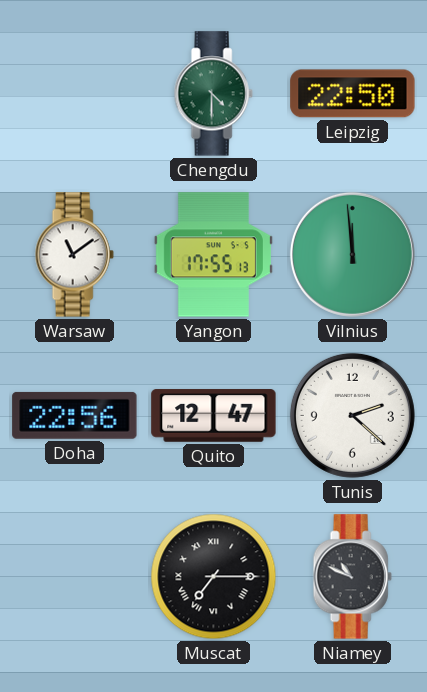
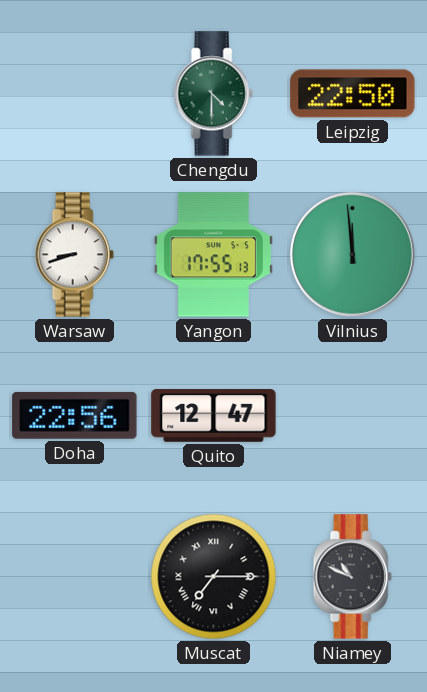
Warsaw: 11:09 -> 8:42
Tunis: 2:22 -> none
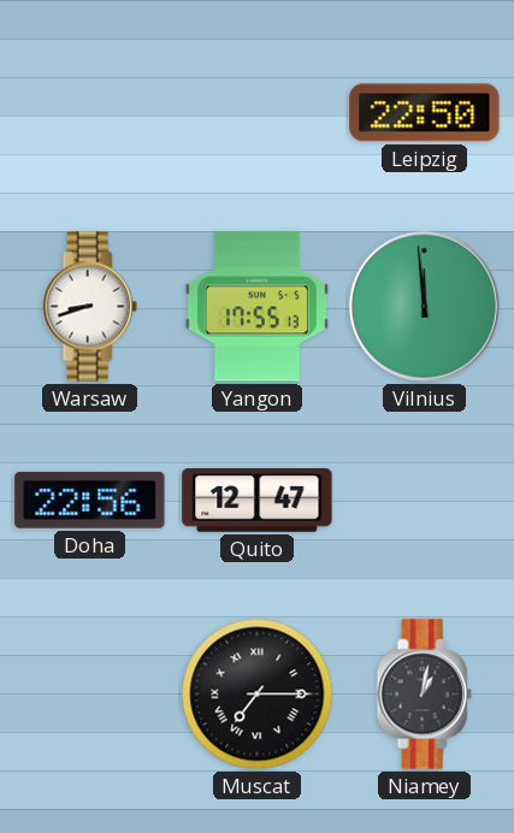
Chengdu: 4:30 -> none
Niamey: 10:49 -> 1:02
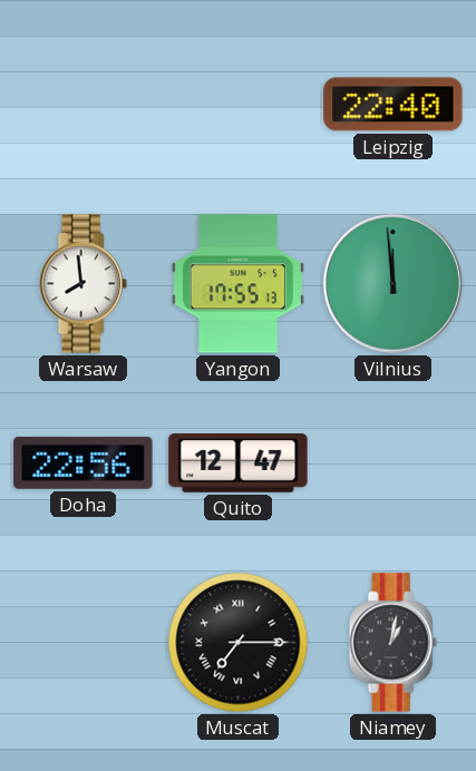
Leipzig: 22:50 -> 22:40
Warsaw: 8:42 -> 7:59
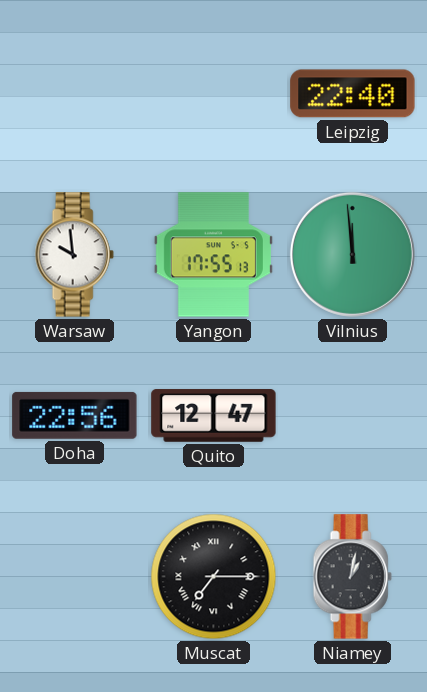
Warsaw: 7:59 -> 9:59
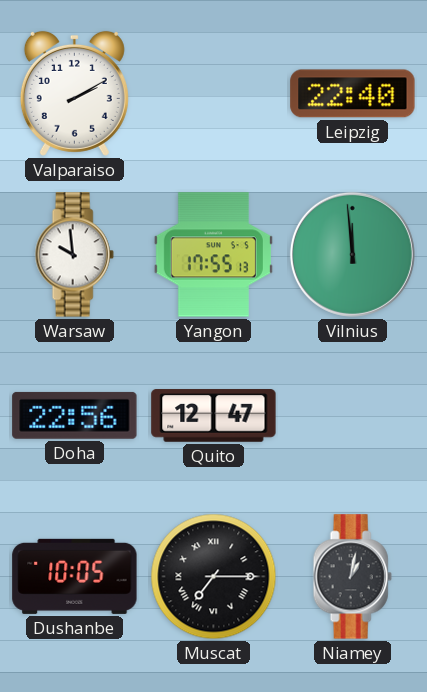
Valparaiso: none -> 2:10
Dushanbe: none -> 10:05
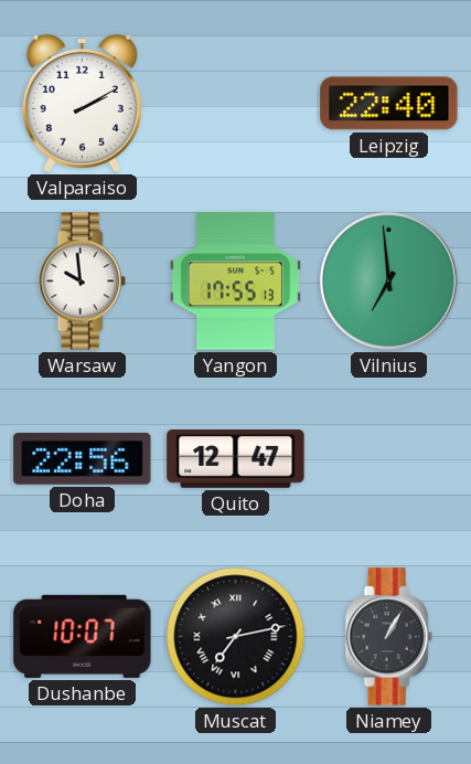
Vilnius: 11:59 -> 6:59
Dushanbe: 10:05 -> 10:07
Muscat: 7:15 -> 7:13
Niamey: 1:02 -> 1:05
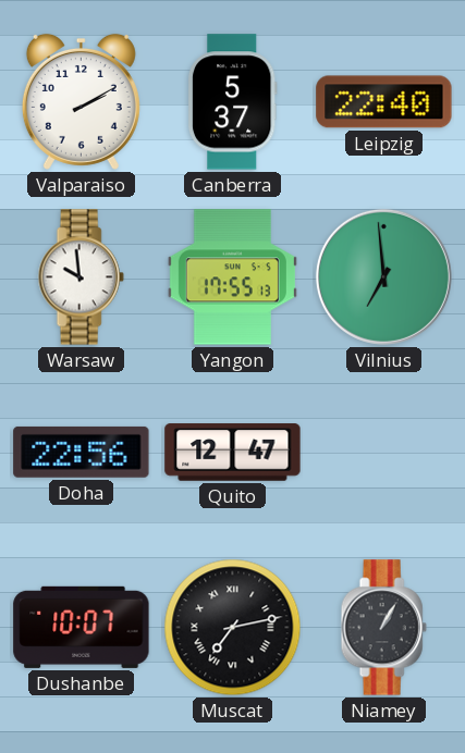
Canberra: none -> 5:37
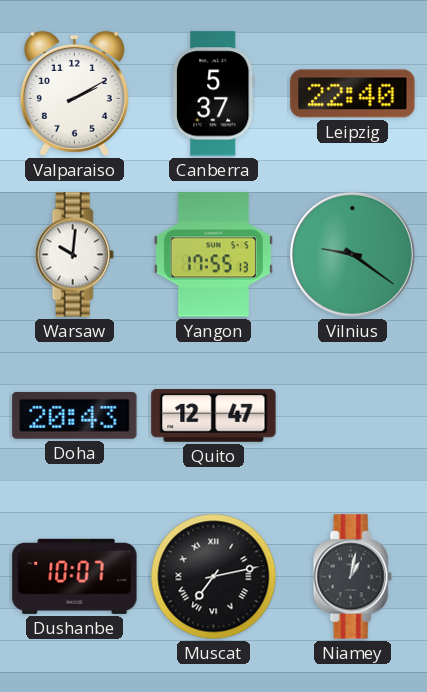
Warsaw: 9:59 -> 10:01
Vilnius: 6:59 -> 9:21
Doha: 22:56 -> 20:43
Niamey: 1:05 -> 1:02
